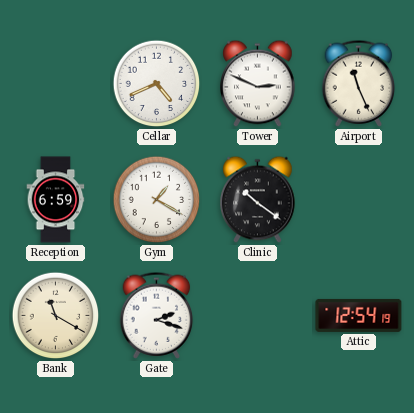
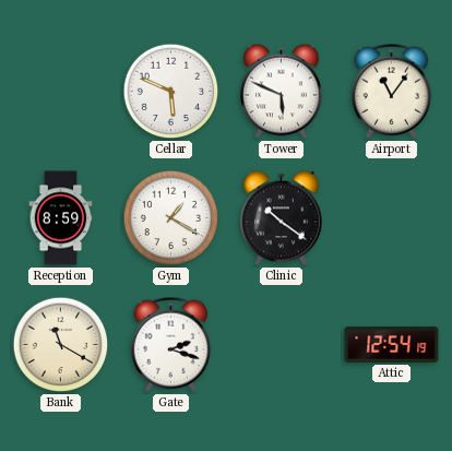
Cellar: 4:41 -> 5:49
Tower: 2:49 -> 5:49
Airport: 11:26 -> 11:06
Reception: 6:59 -> 8:59
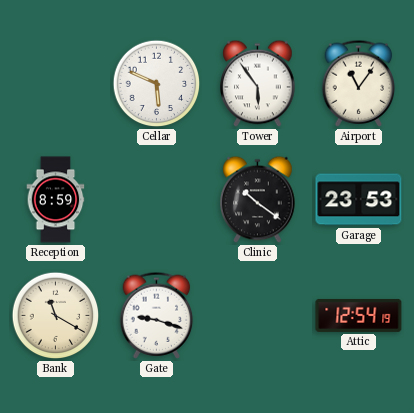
Tower: 5:49 -> 5:54
Gym: 1:20 -> none
Garage: none -> 23:53
Gate: 2:18 -> 9:18
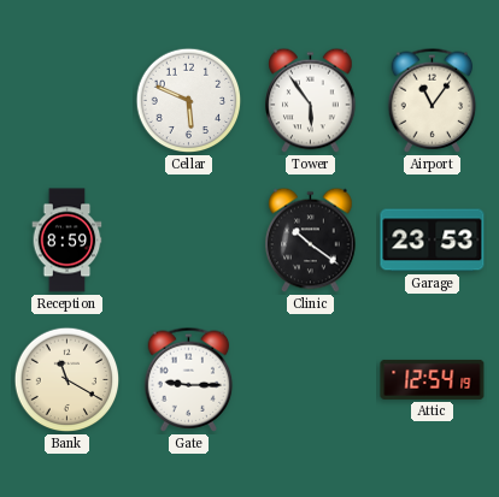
Gate: 9:18 -> 9:15
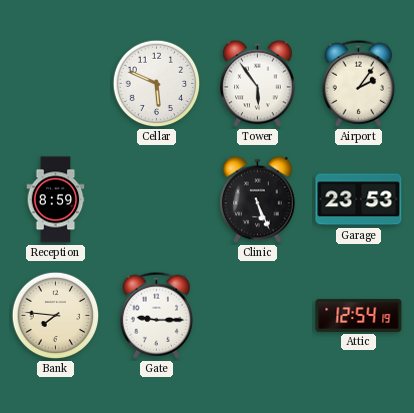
Airport: 11:06 -> 2:06
Clinic: 10:21 -> 5:26
Bank: 11:20 -> 7:46
